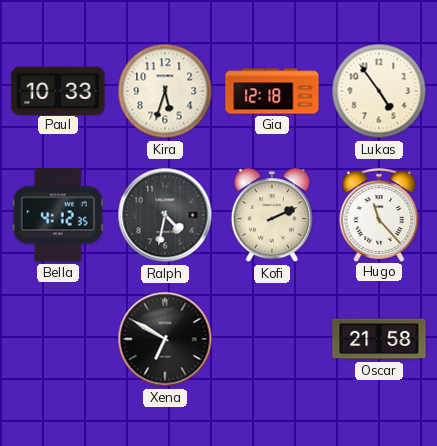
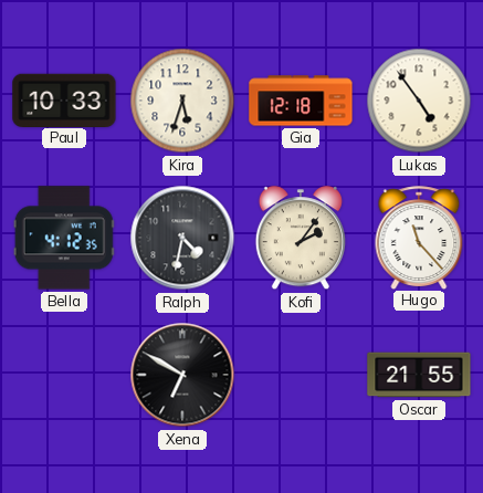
Kofi: 2:11 -> 2:06
Oscar: 21:58 -> 21:55
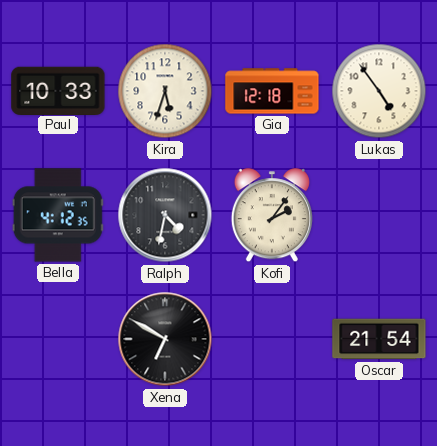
Hugo: 11:23 -> none
Oscar: 21:55 -> 21:54
